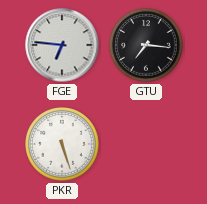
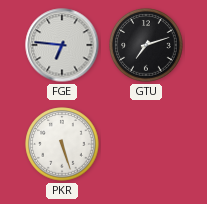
GTU: 7:16 -> 7:12
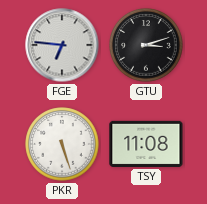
GTU: 7:12 -> 3:12
TSY: none -> 11:08
